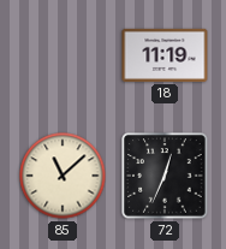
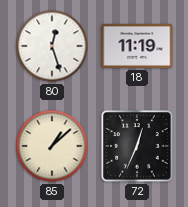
80: none -> 12:27
85: 11:08 -> 1:08
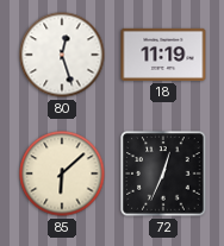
85: 1:08 -> 6:08
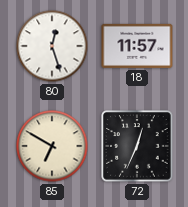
18: 11:19 -> 11:57
85: 6:08 -> 6:50
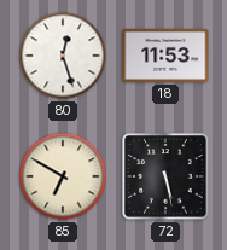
18: 11:57 -> 11:53
72: 12:34 -> 5:28
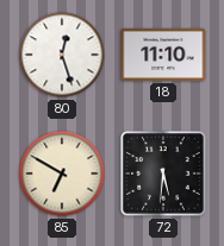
18: 11:53 -> 11:10
72: 5:28 -> 5:31
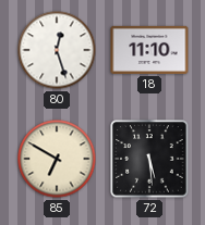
72: 5:31 -> 5:29
